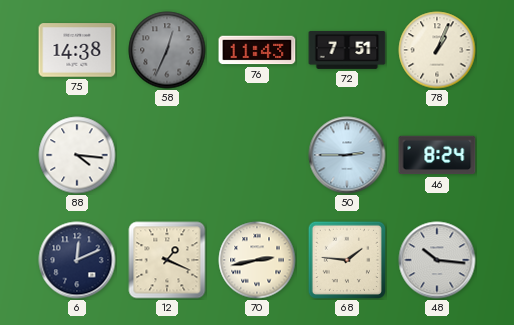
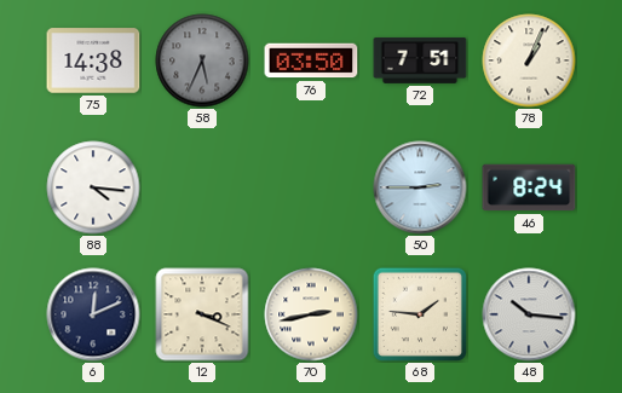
58: 12:34 -> 5:34
76: 11:43 -> 03:50
12: 1:19 -> 3:19
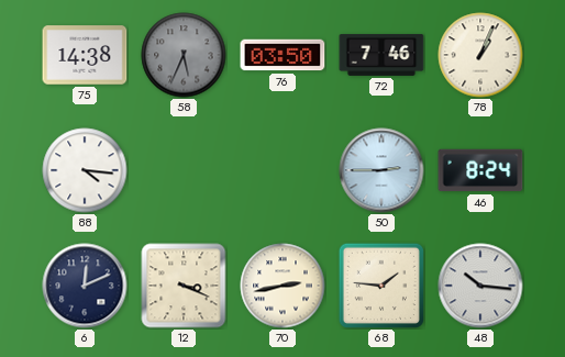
72: 7:51 -> 7:46
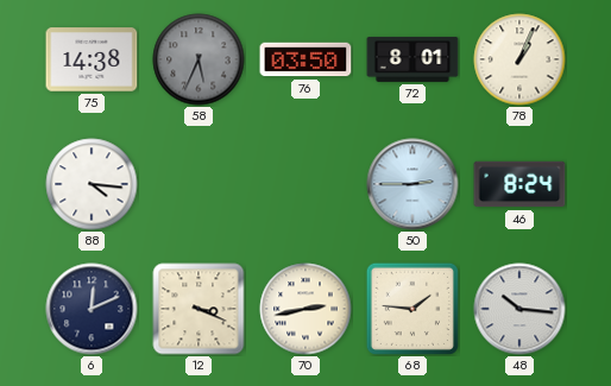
72: 7:46 -> 8:01
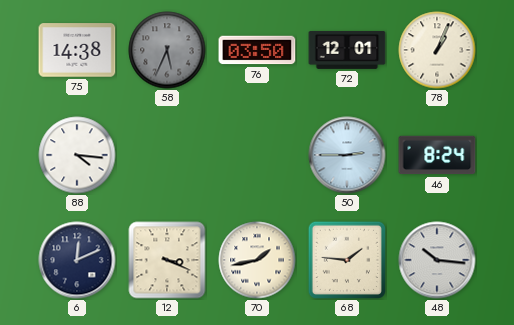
72: 8:01 -> 12:01
70: 2:43 -> 1:43
